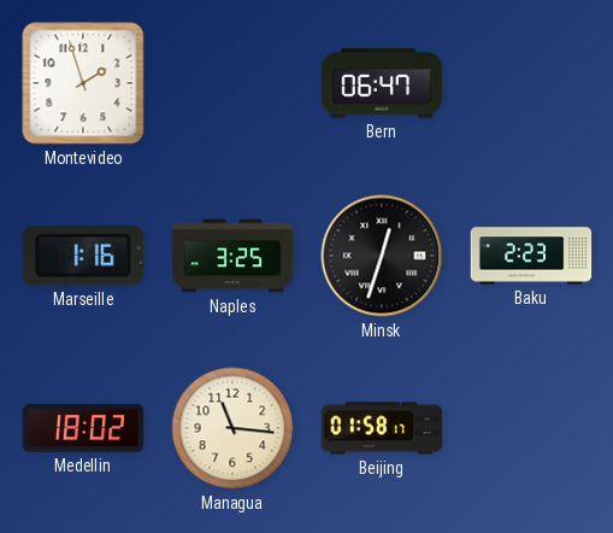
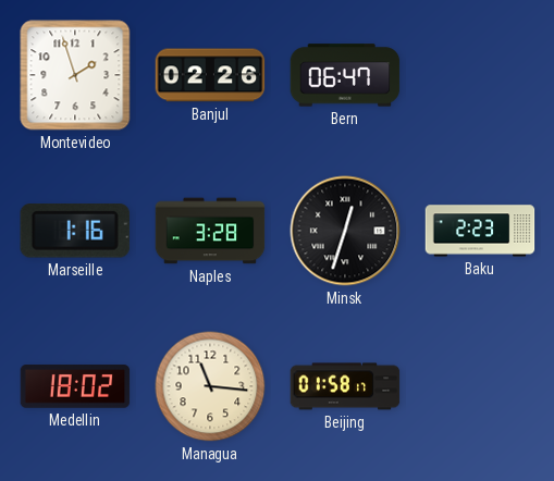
Banjul: none -> 02:26
Naples: 3:25 -> 3:28
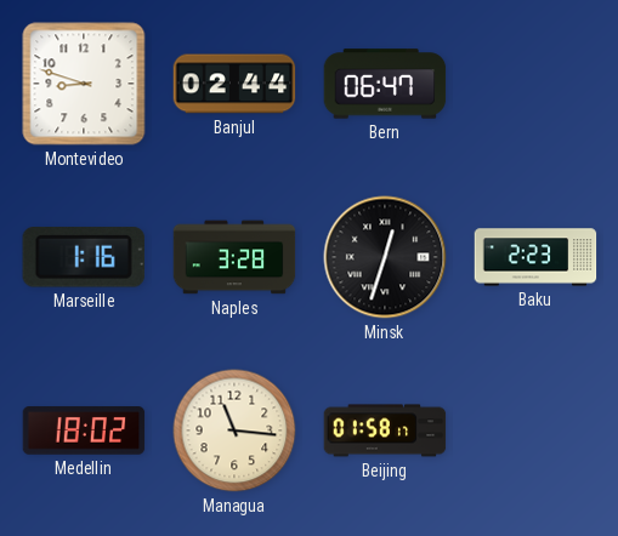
Montevideo: 1:57 -> 8:48
Banjul: 02:26 -> 02:44
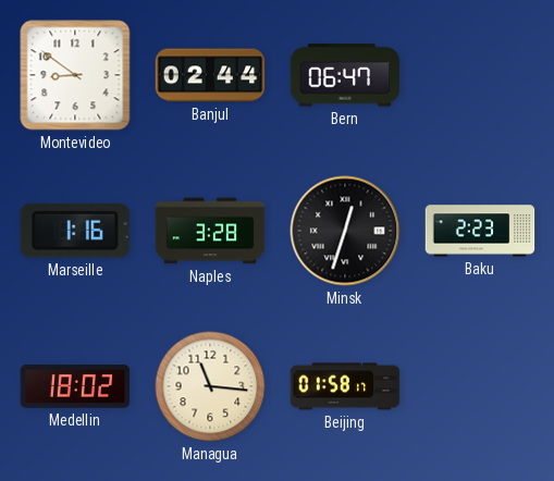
Montevideo: 8:48 -> 8:51
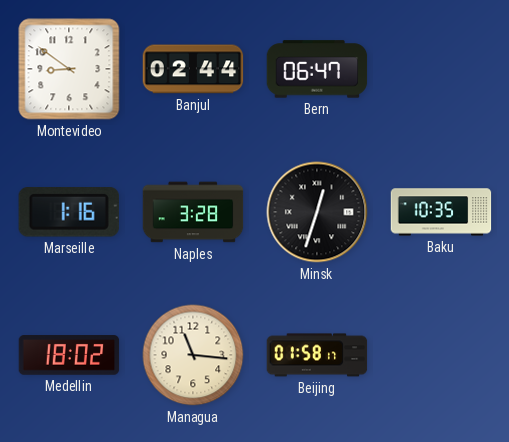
Baku: 2:23 -> 10:35
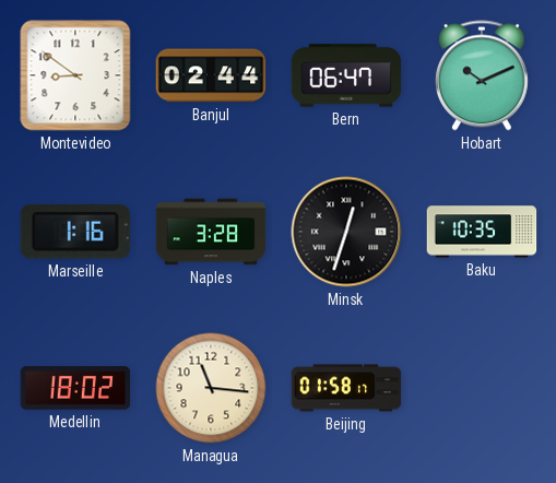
Hobart: none -> 10:11
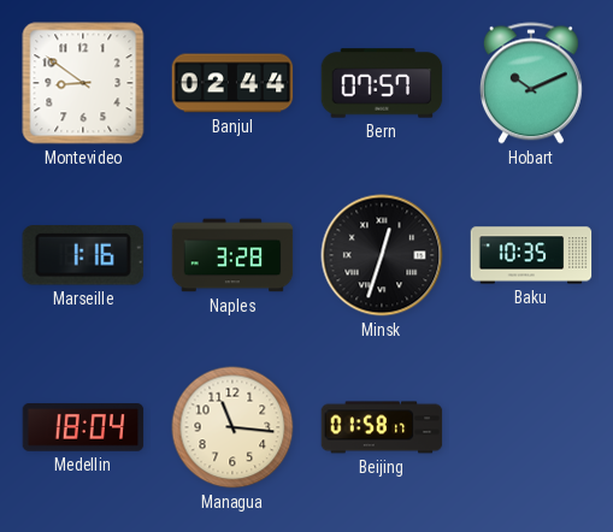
Bern: 06:47 -> 07:57
Medellin: 18:02 -> 18:04
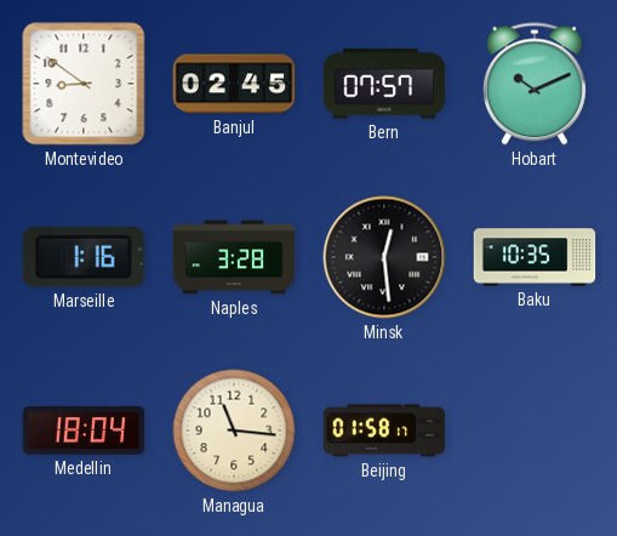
Banjul: 02:44 -> 02:45
Minsk: 12:33 -> 12:29
